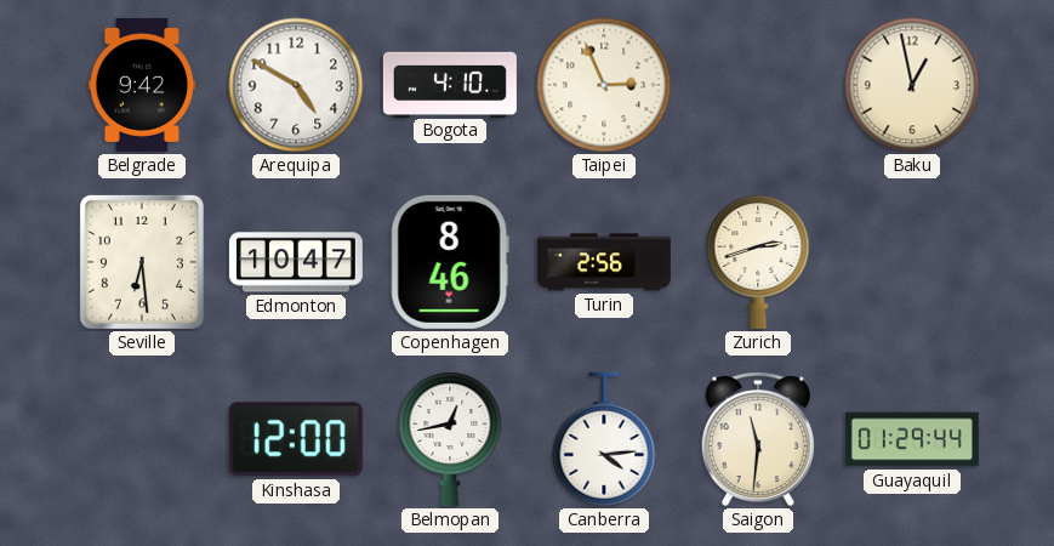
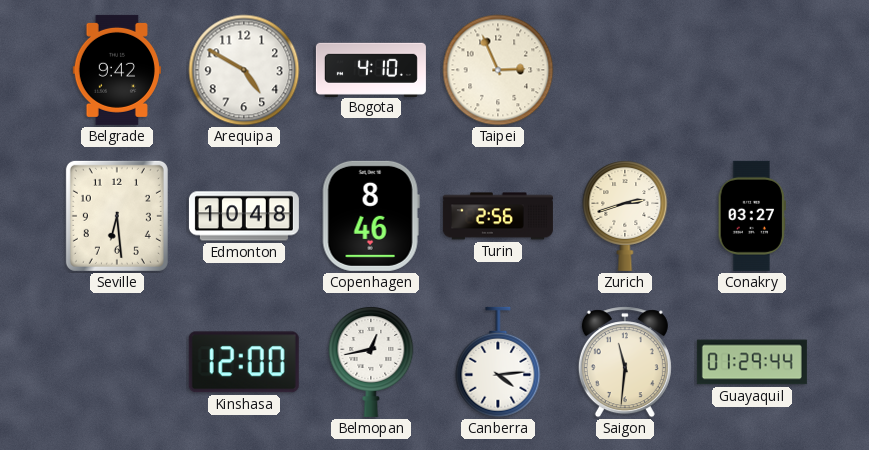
Baku: 12:58 -> none
Edmonton: 10:47 -> 10:48
Conakry: none -> 03:27
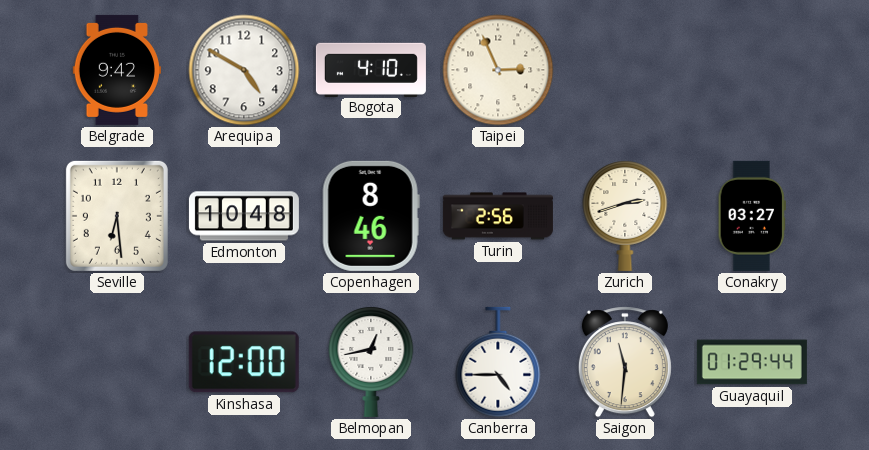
Canberra: 4:14 -> 4:45
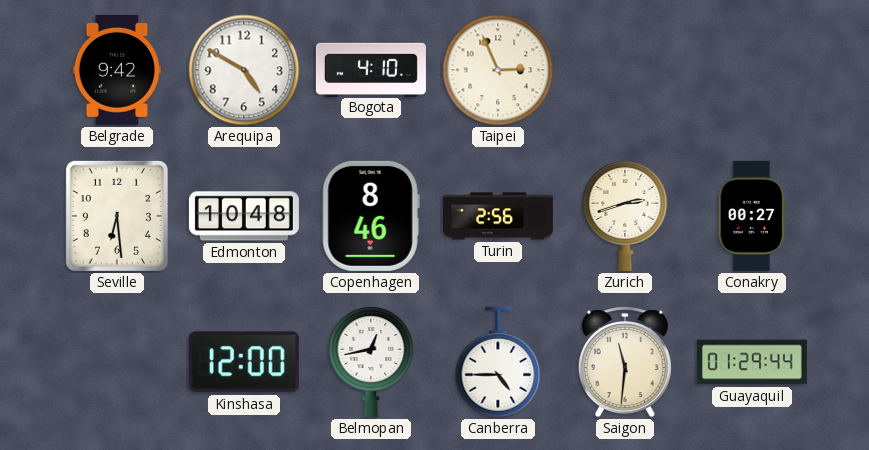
Conakry: 03:27 -> 00:27
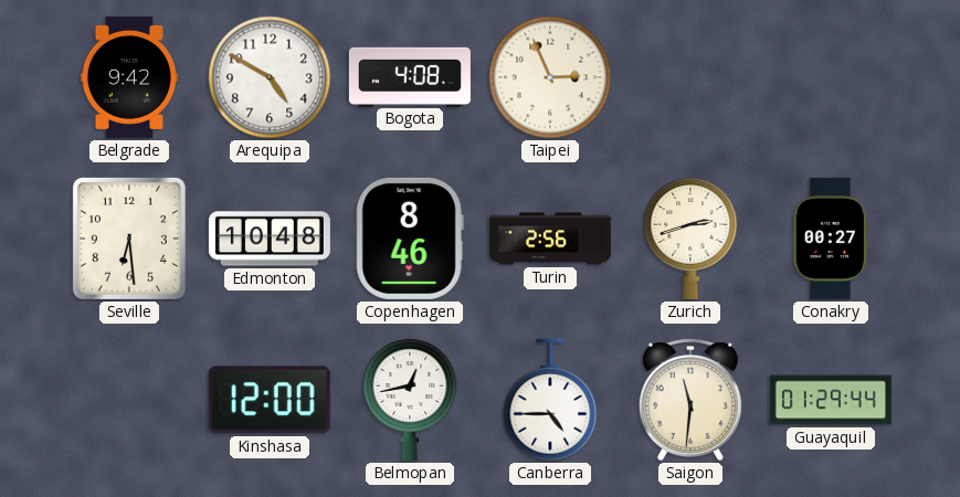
Bogota: 4:10 -> 4:08
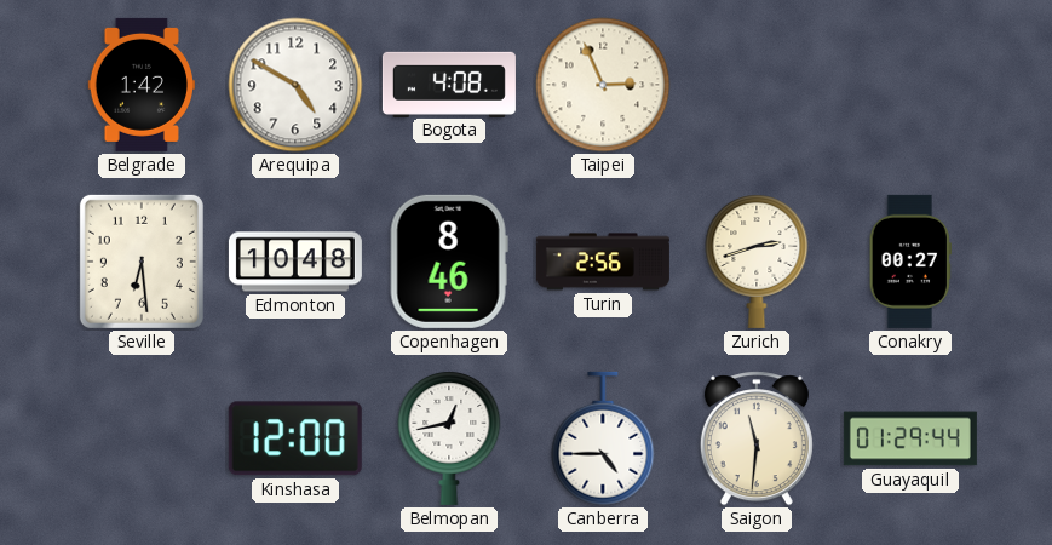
Belgrade: 9:42 -> 1:42
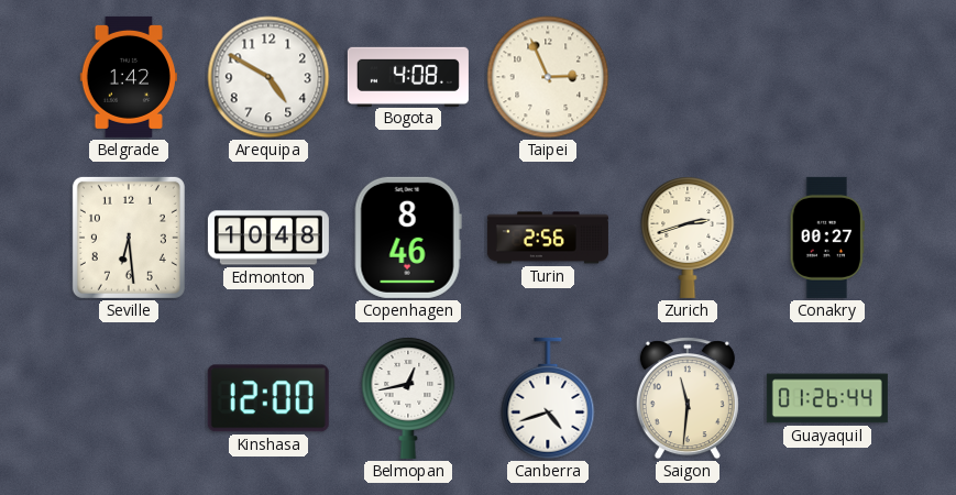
Canberra: 4:45 -> 4:42
Guayaquil: 01:29 -> 01:26
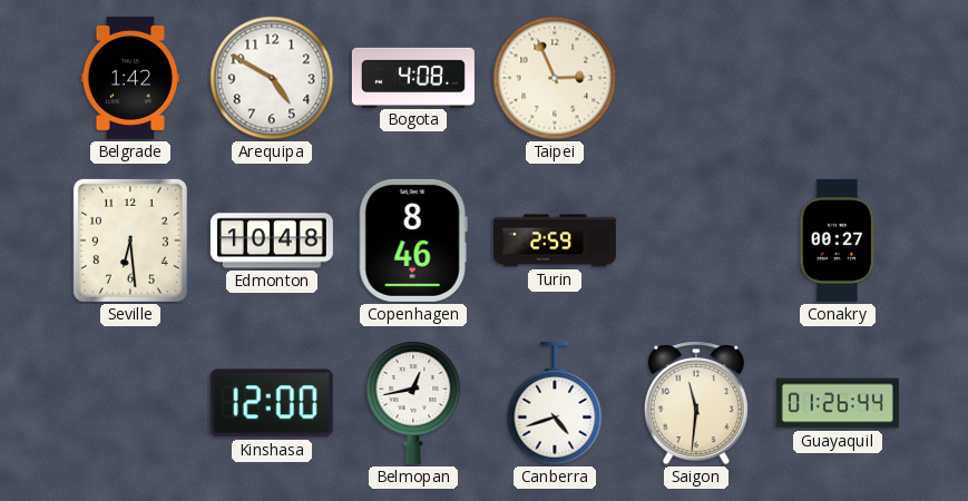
Turin: 2:56 -> 2:59
Zurich: 2:42 -> none
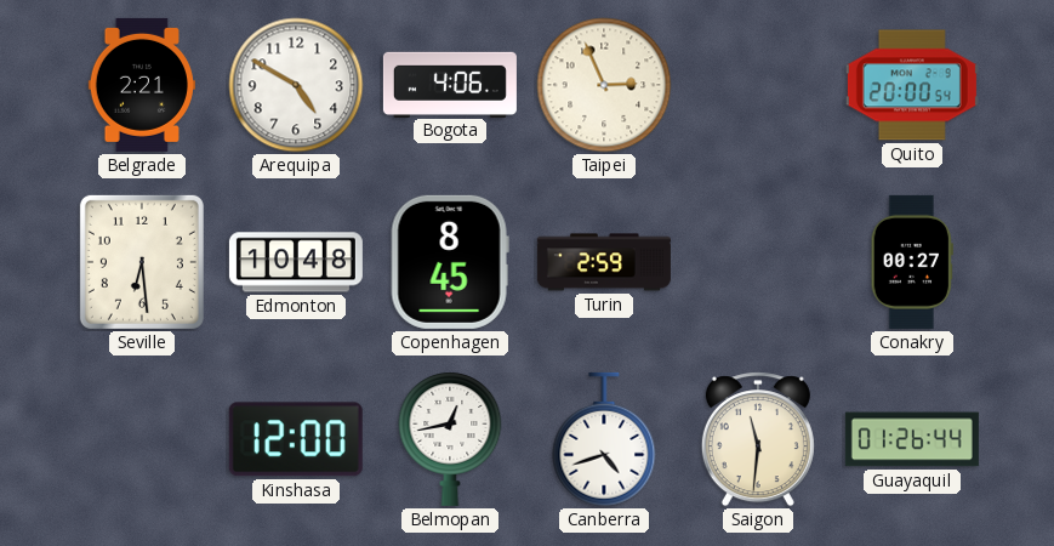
Belgrade: 1:42 -> 2:21
Bogota: 4:08 -> 4:06
Quito: none -> 20:00
Copenhagen: 8:46 -> 8:45
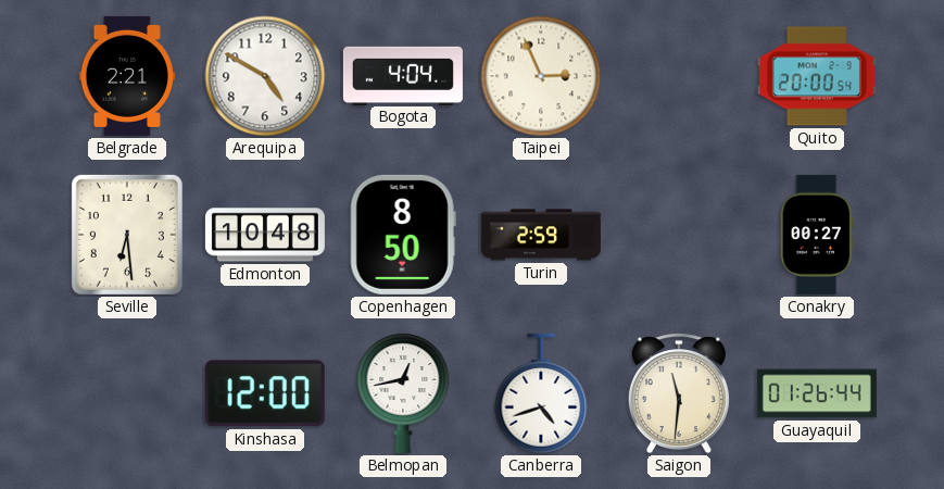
Bogota: 4:06 -> 4:04
Copenhagen: 8:45 -> 8:50
